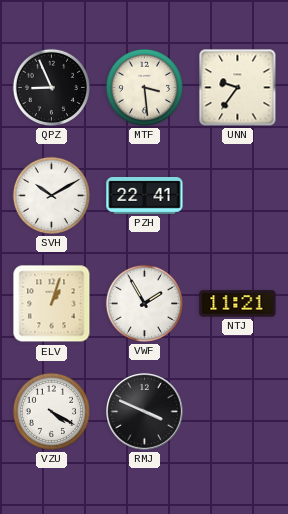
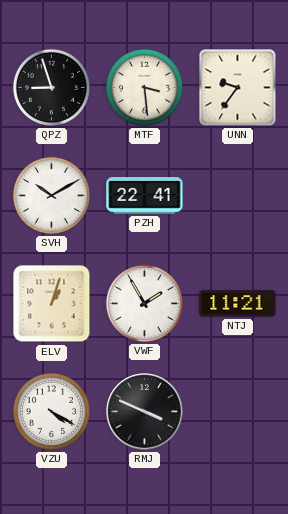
QPZ: 8:56 -> 8:57
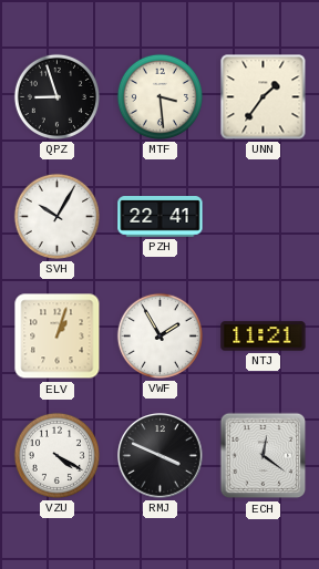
UNN: 9:36 -> 1:36
SVH: 10:10 -> 10:05
ECH: none -> 12:21
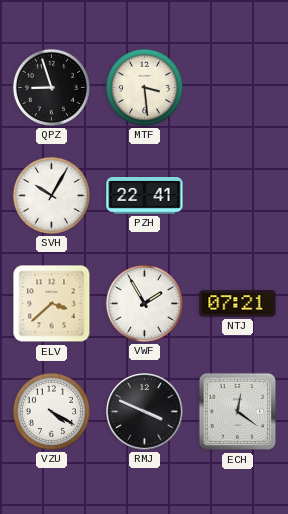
UNN: 1:36 -> none
ELV: 1:03 -> 3:38
NTJ: 11:21 -> 07:21
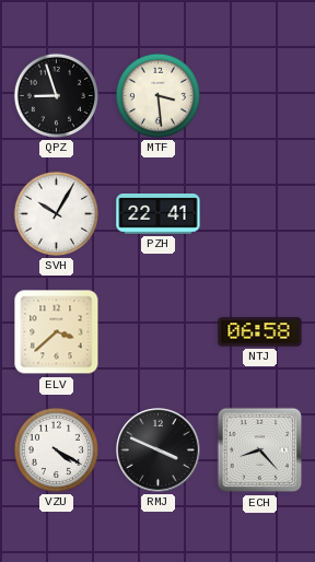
VWF: 1:55 -> none
NTJ: 07:21 -> 06:58
ECH: 12:21 -> 8:23
